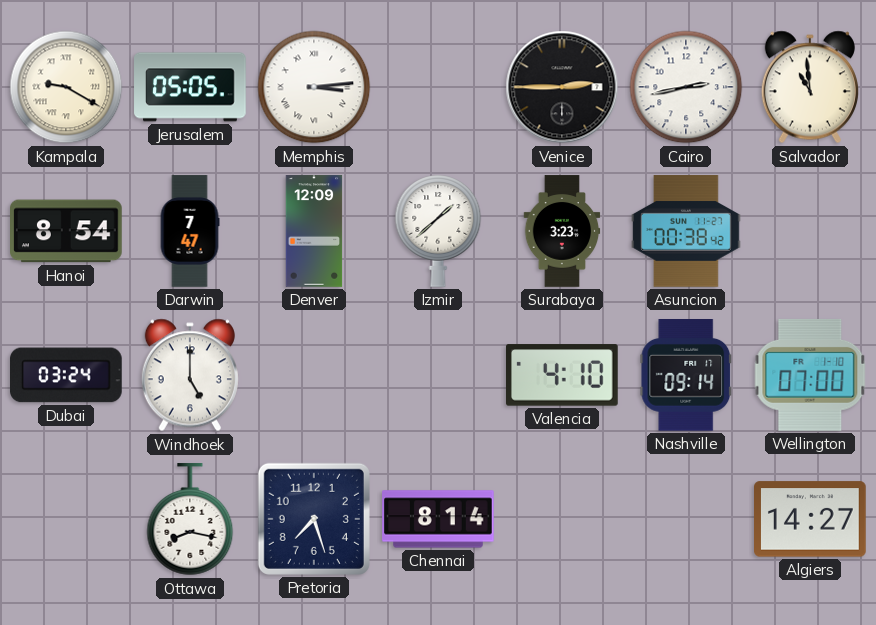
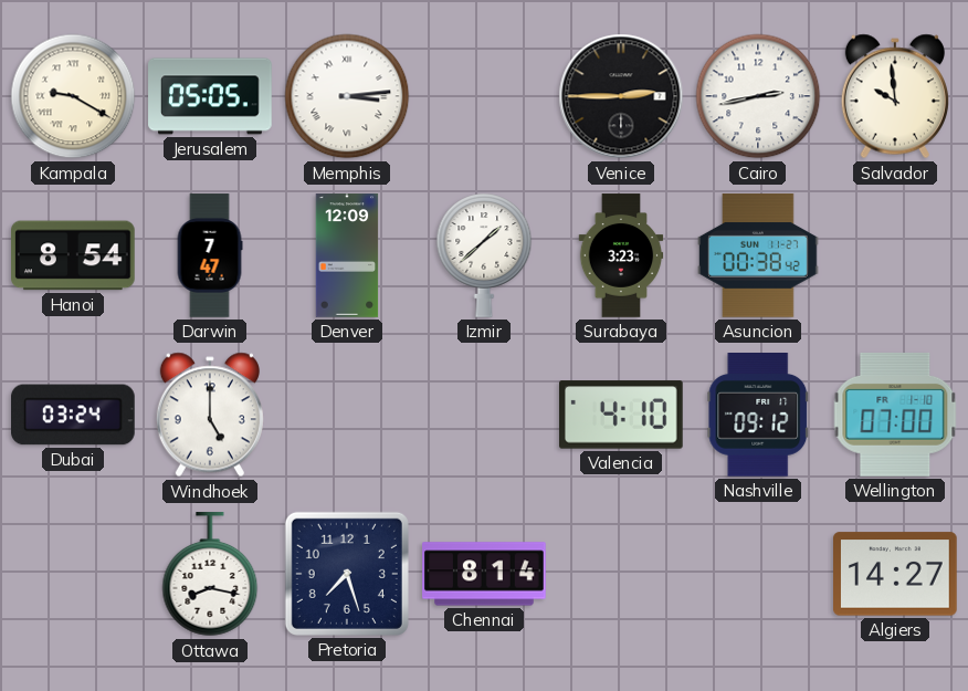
Salvador: 10:59 -> 9:59
Nashville: 09:14 -> 09:12
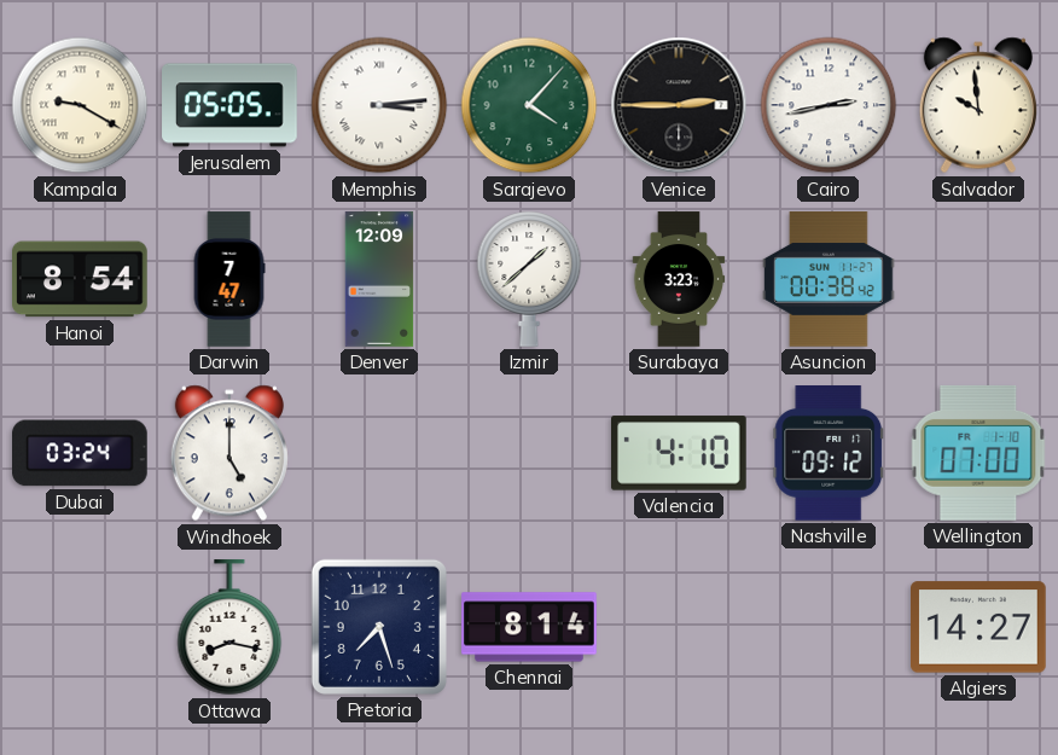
Sarajevo: none -> 4:07
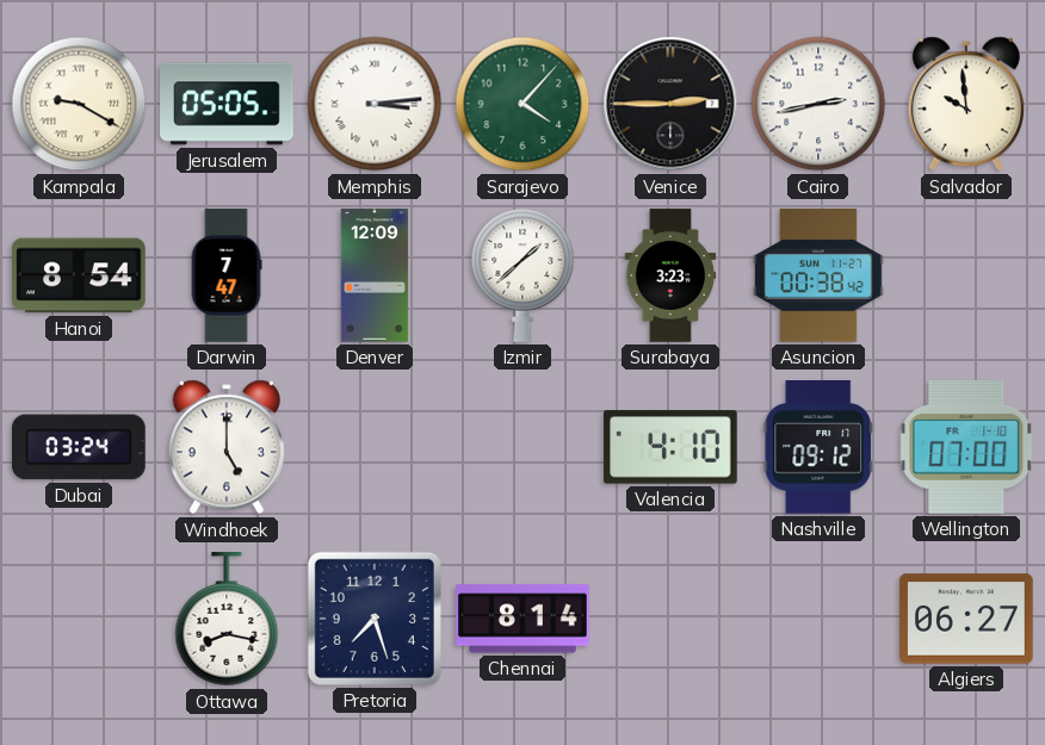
Algiers: 14:27 -> 06:27
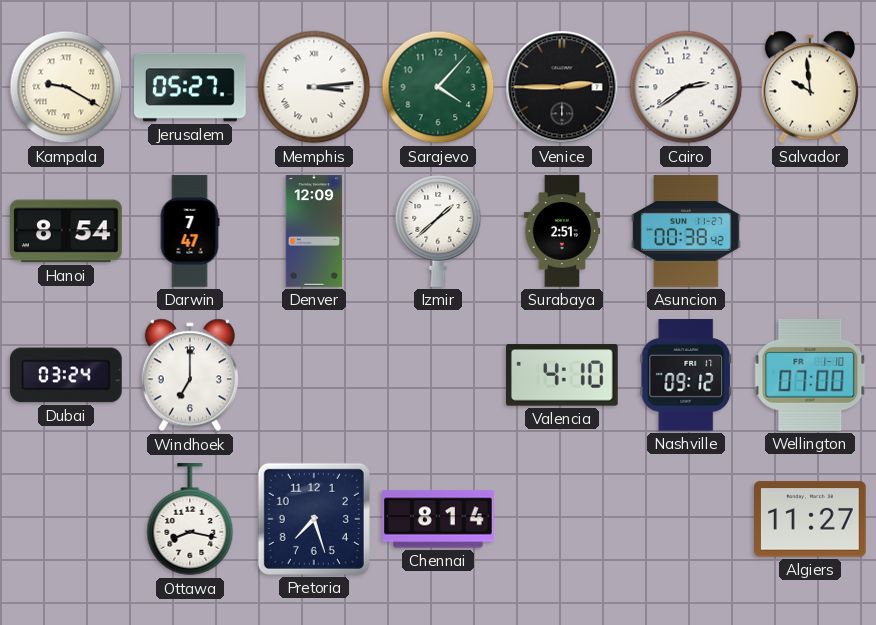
Jerusalem: 05:05 -> 05:27
Cairo: 2:43 -> 2:39
Surabaya: 3:23 -> 2:51
Windhoek: 5:00 -> 7:00
Algiers: 06:27 -> 11:27
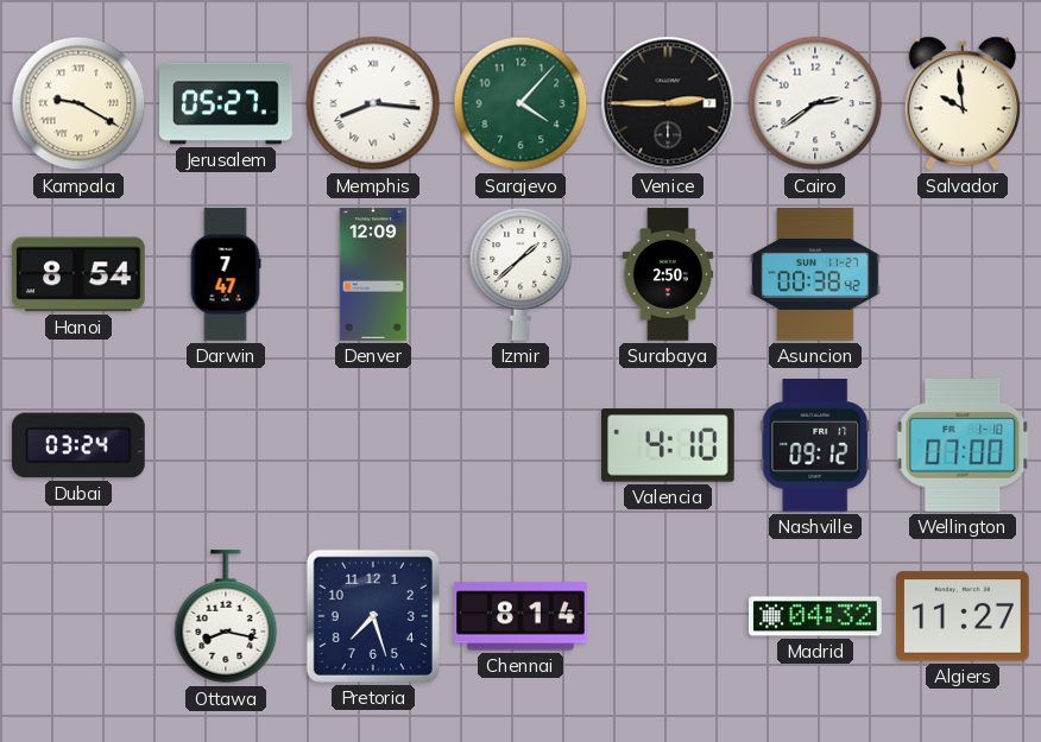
Memphis: 3:14 -> 8:16
Surabaya: 2:51 -> 2:50
Windhoek: 7:00 -> none
Madrid: none -> 04:32
